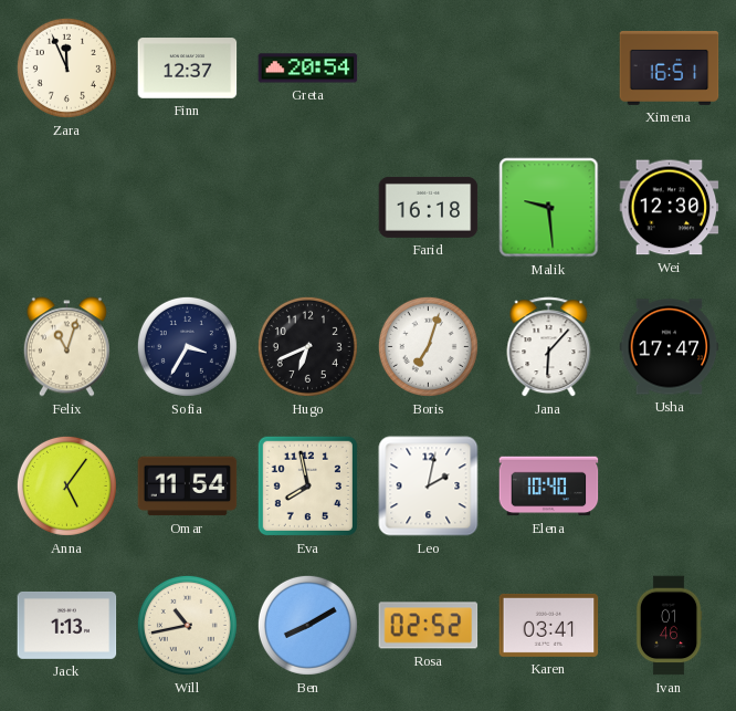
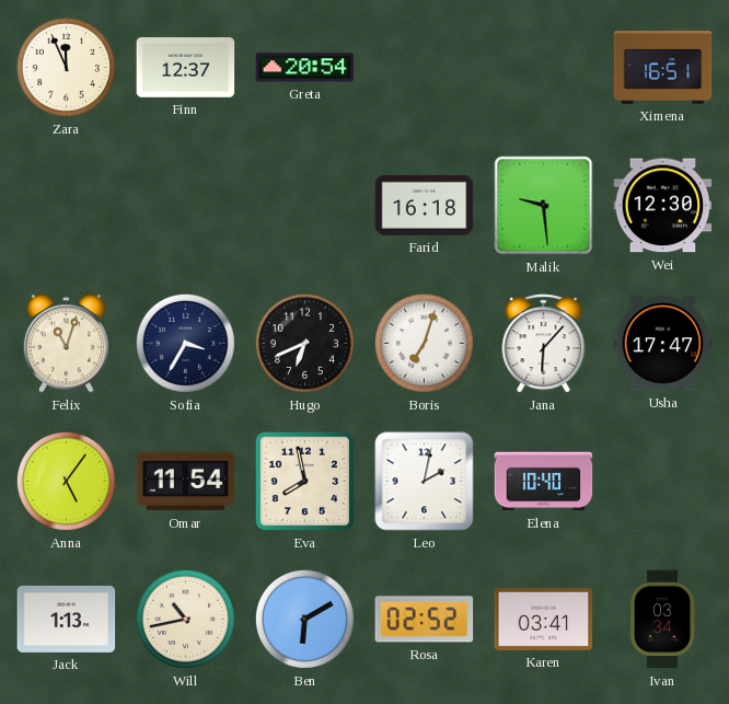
Ben: 8:10 -> 6:10
Ivan: 01:46 -> 03:34
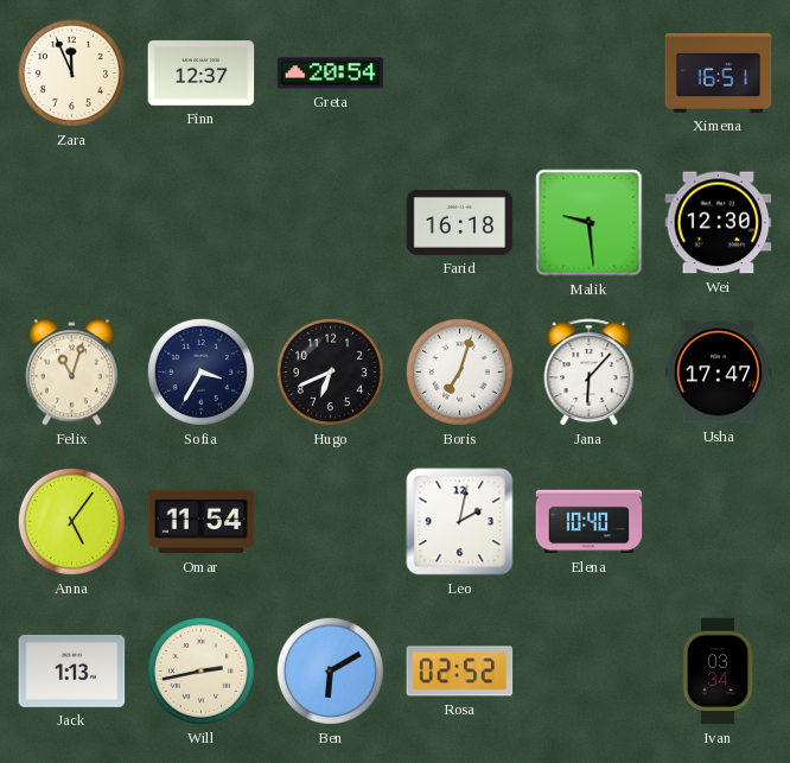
Eva: 7:58 -> none
Will: 10:43 -> 2:43
Karen: 03:41 -> none
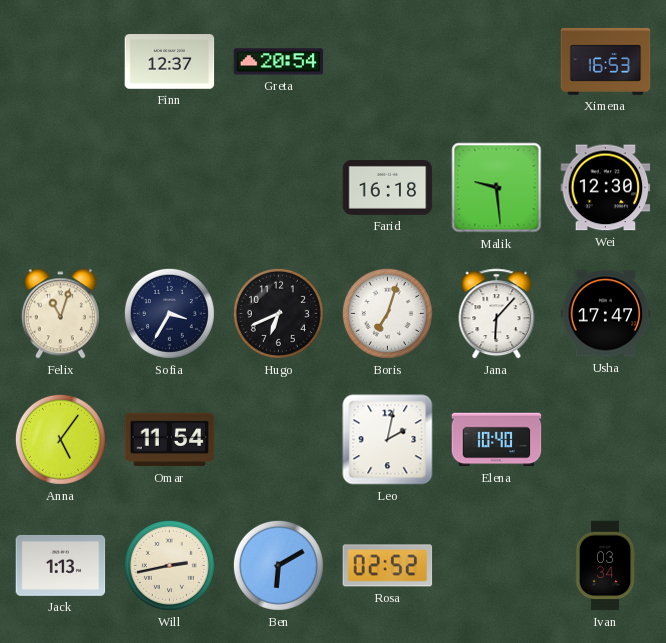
Zara: 11:56 -> none
Ximena: 16:51 -> 16:53
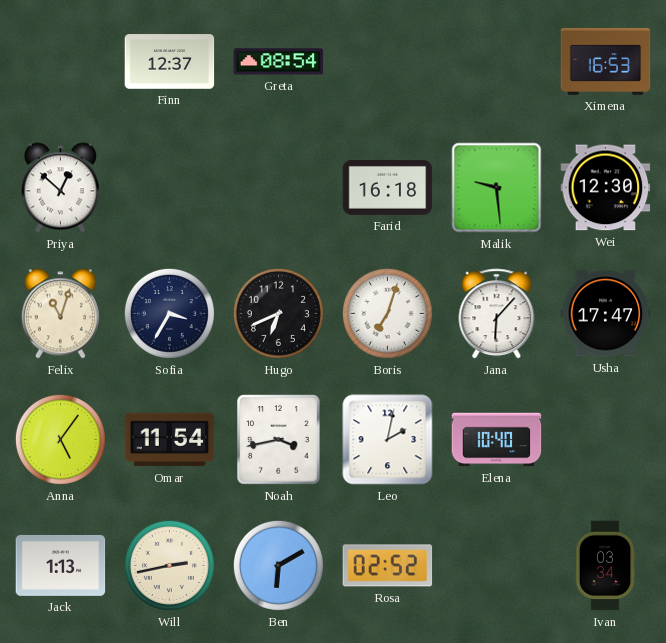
Greta: 20:54 -> 08:54
Priya: none -> 12:52
Noah: none -> 3:43
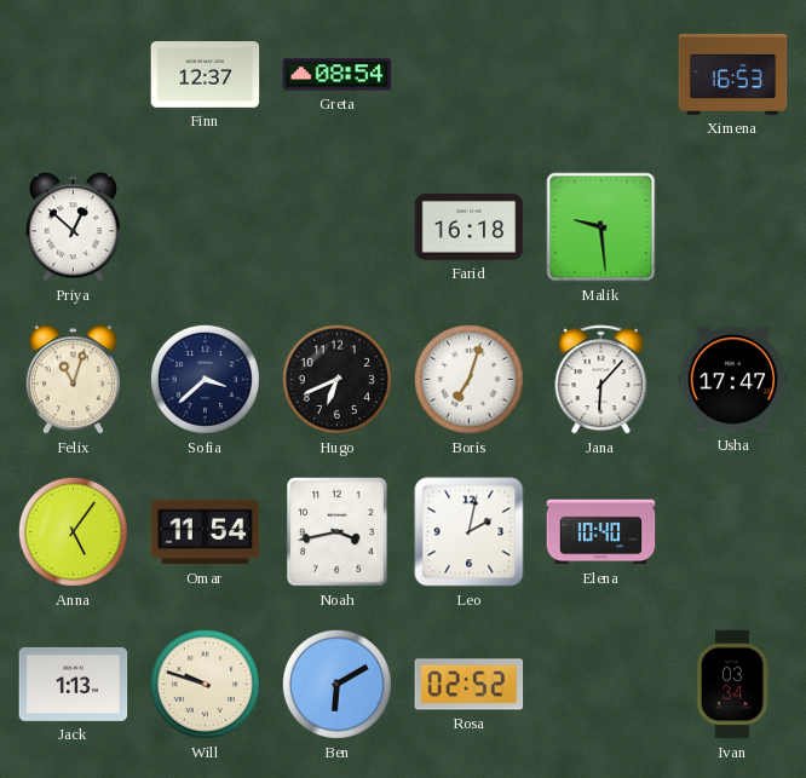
Wei: 12:30 -> none
Sofia: 3:35 -> 3:38
Will: 2:43 -> 9:48
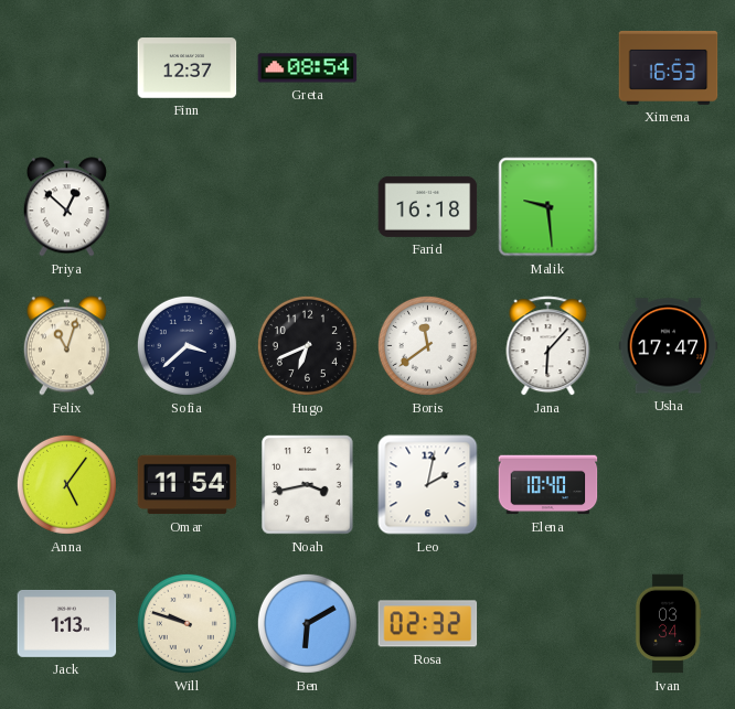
Boris: 7:03 -> 11:39
Rosa: 02:52 -> 02:32
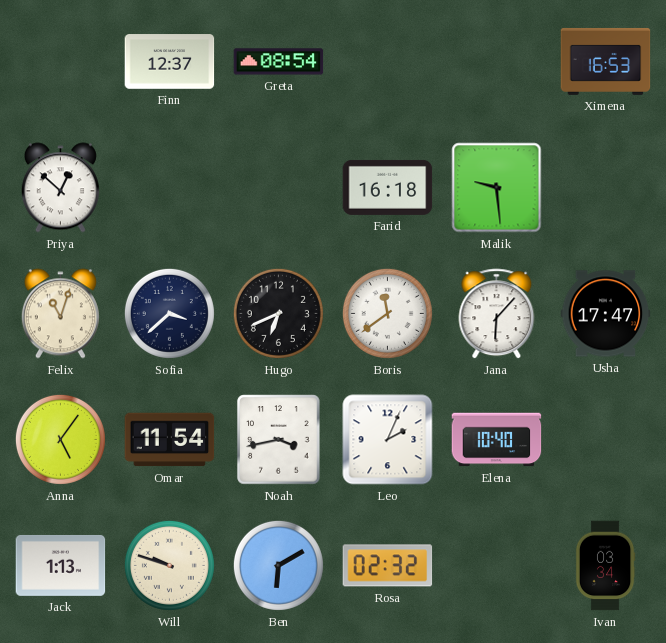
Leo: 2:02 -> 2:04
